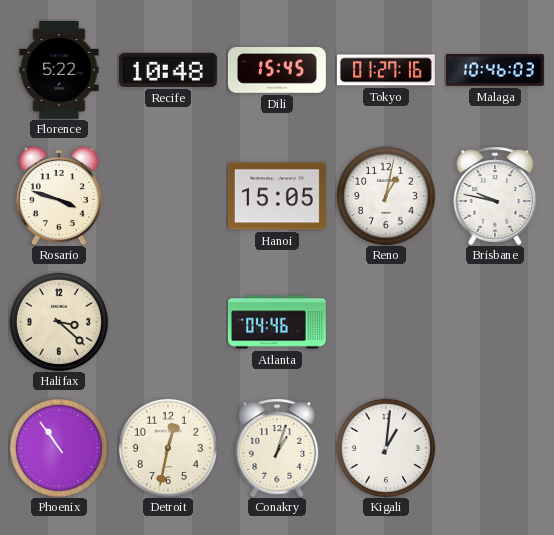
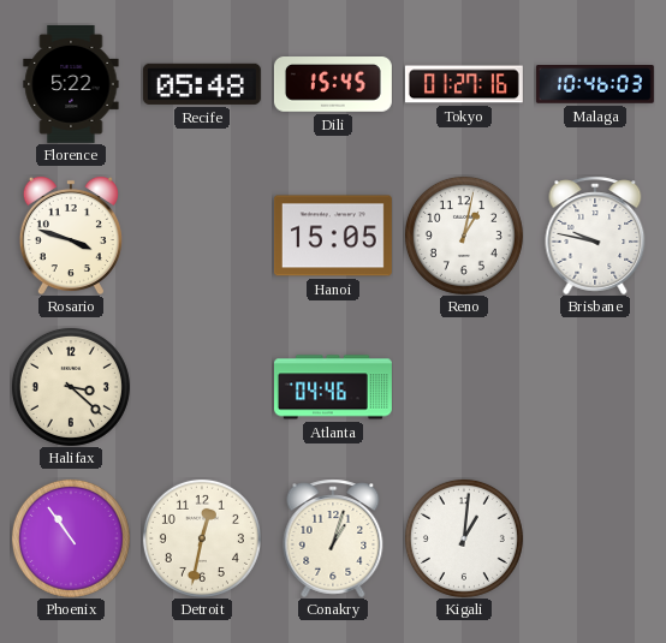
Recife: 10:48 -> 05:48
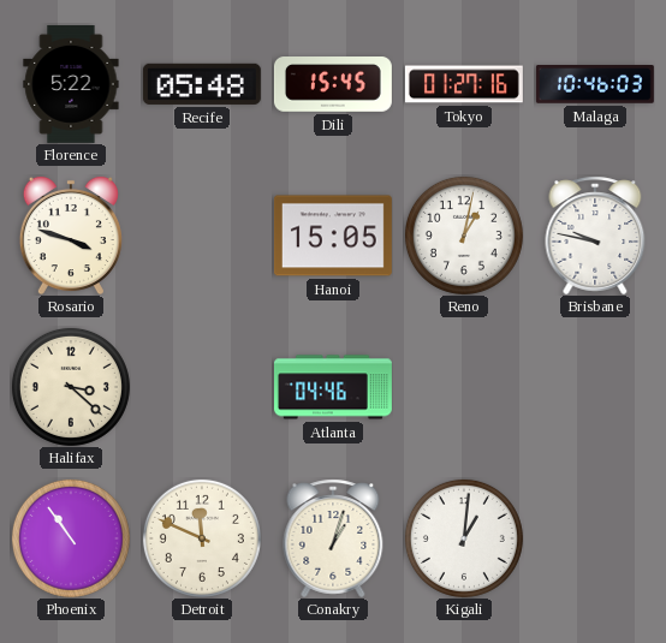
Detroit: 12:32 -> 11:49
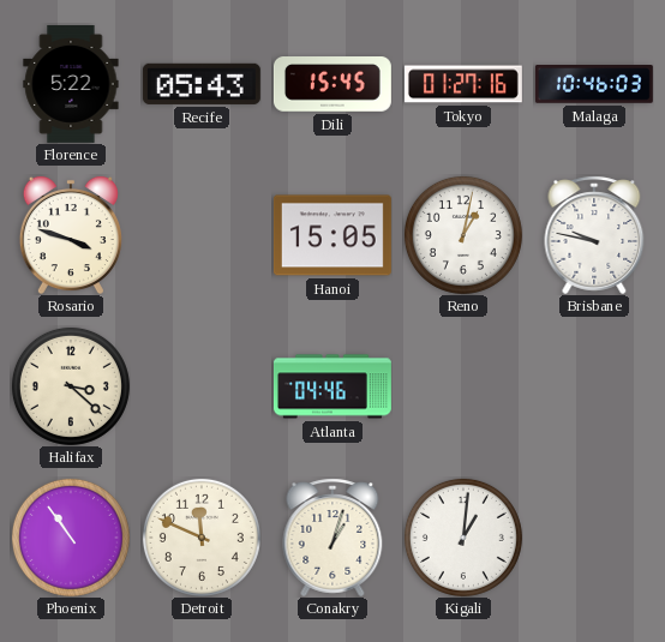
Recife: 05:48 -> 05:43
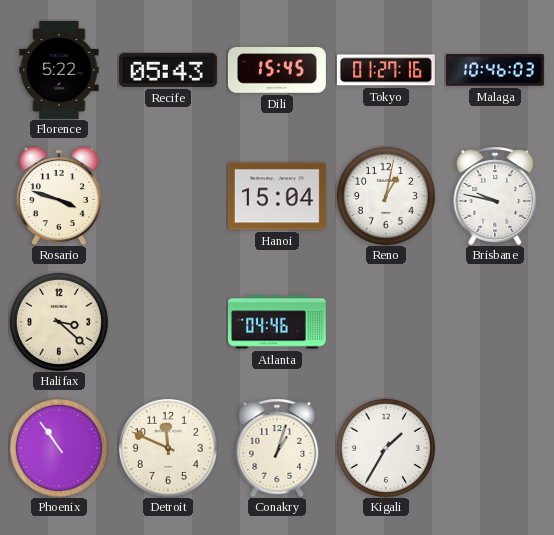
Hanoi: 15:05 -> 15:04
Kigali: 1:01 -> 1:35
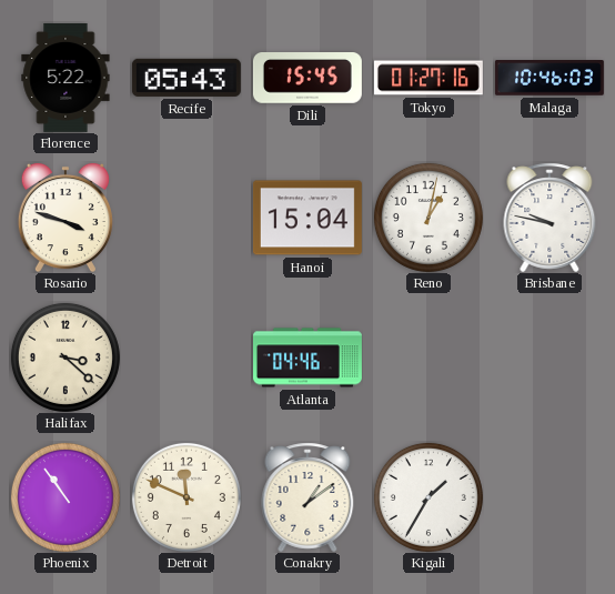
Conakry: 1:03 -> 1:09
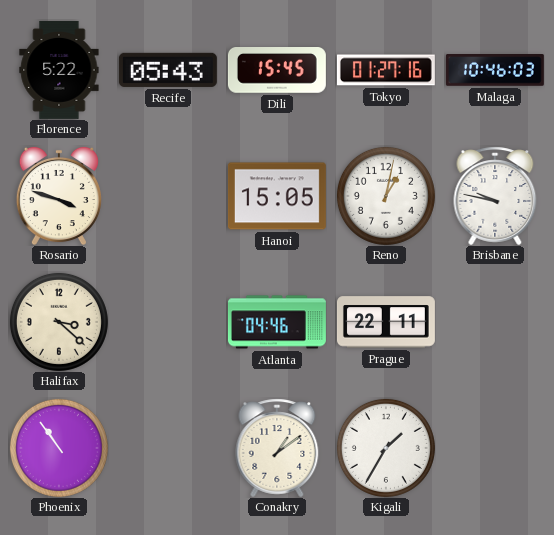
Hanoi: 15:04 -> 15:05
Prague: none -> 22:11
Detroit: 11:49 -> none
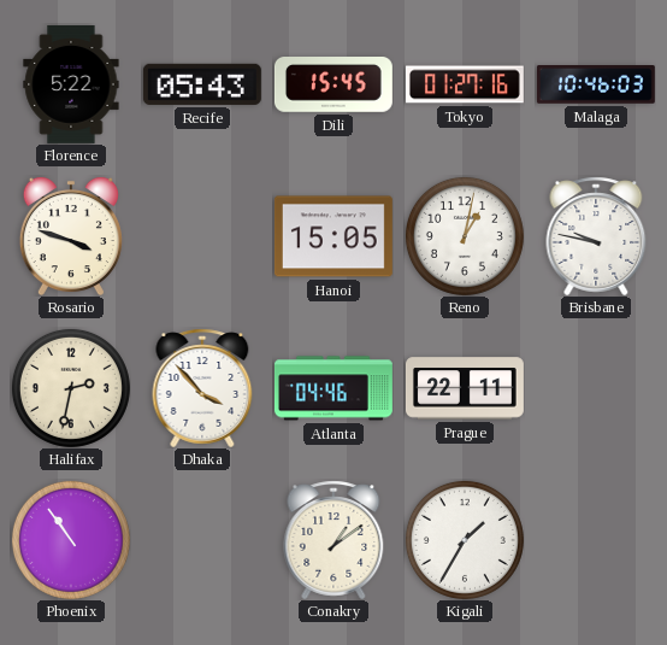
Halifax: 3:22 -> 2:32
Dhaka: none -> 3:53
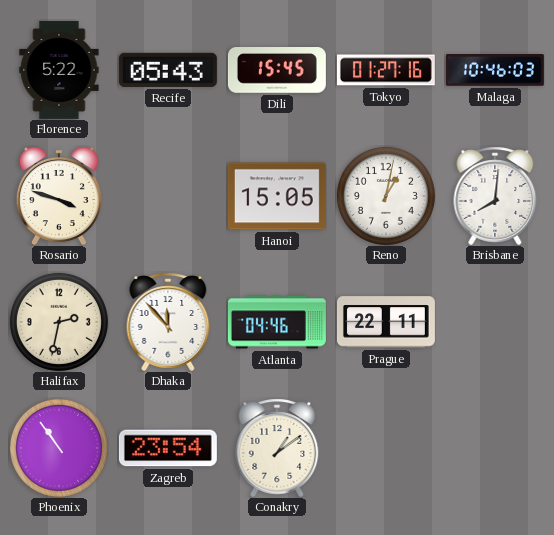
Brisbane: 9:47 -> 8:01
Dhaka: 3:53 -> 11:53
Zagreb: none -> 23:54
Kigali: 1:35 -> none
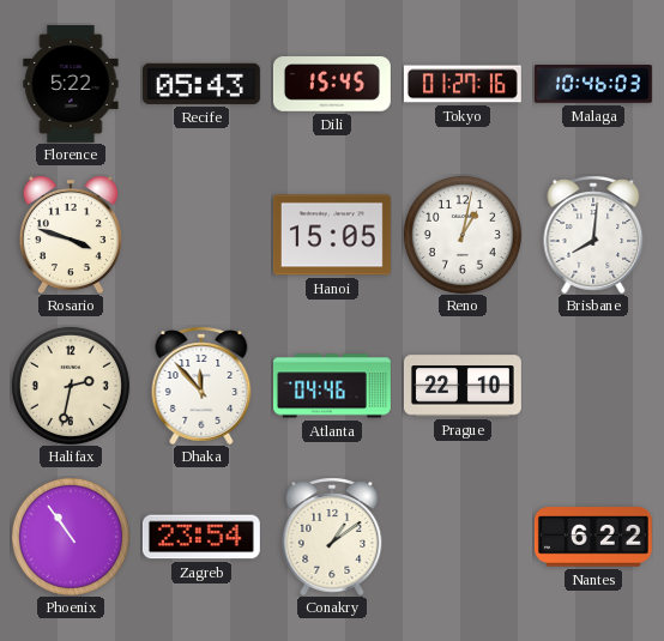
Prague: 22:11 -> 22:10
Nantes: none -> 6:22
